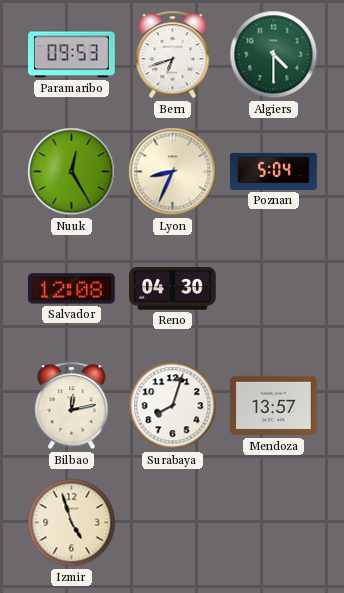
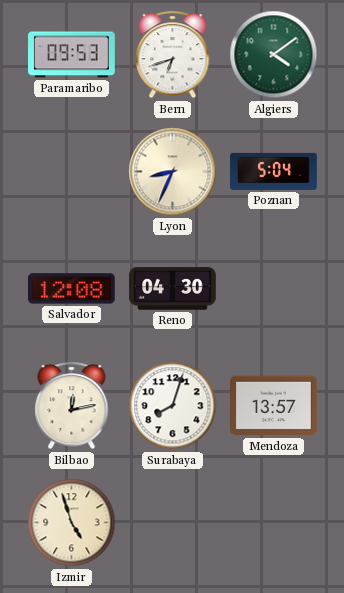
Algiers: 4:30 -> 4:09
Nuuk: 12:25 -> none
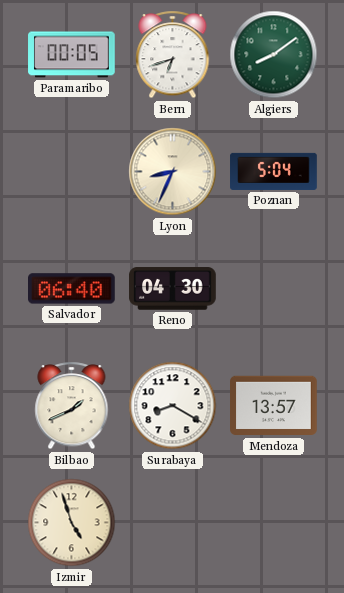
Paramaribo: 09:53 -> 00:05
Algiers: 4:09 -> 8:09
Salvador: 12:08 -> 06:40
Bilbao: 12:13 -> 1:41
Surabaya: 8:03 -> 8:20
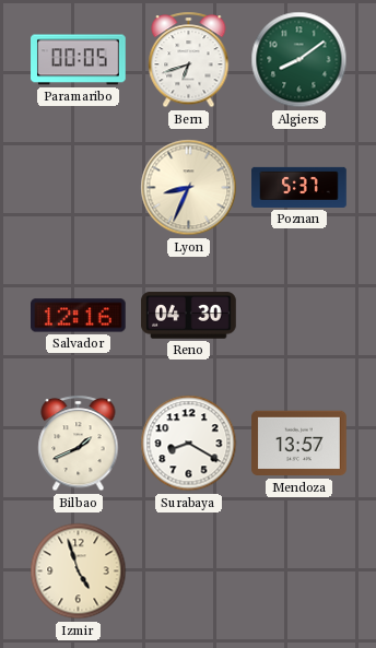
Poznan: 5:04 -> 5:37
Salvador: 06:40 -> 12:16
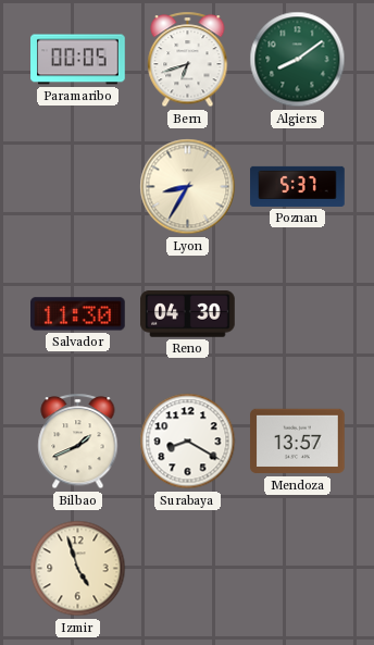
Lyon: 8:34 -> 8:35
Salvador: 12:16 -> 11:30
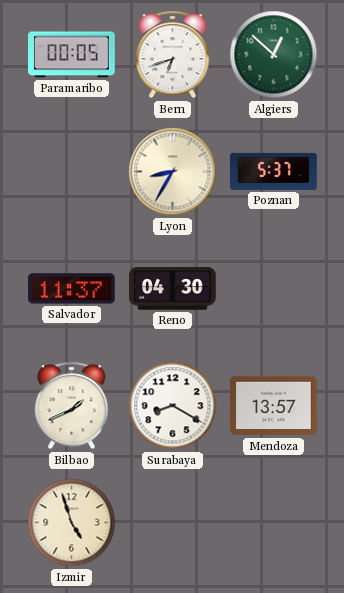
Algiers: 8:09 -> 12:52
Salvador: 11:30 -> 11:37
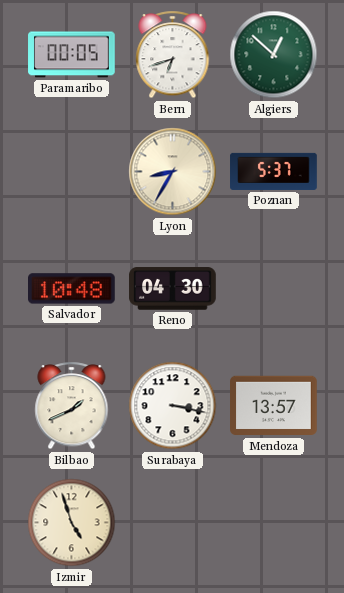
Salvador: 11:37 -> 10:48
Surabaya: 8:20 -> 3:17
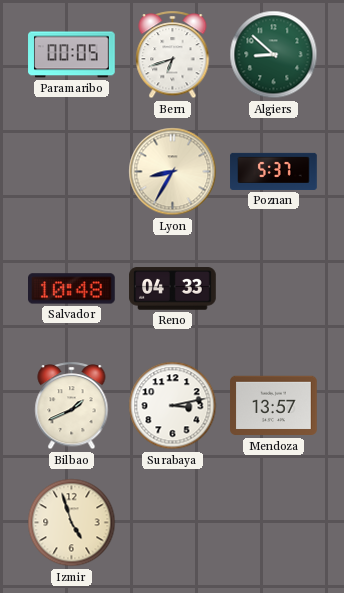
Algiers: 12:52 -> 8:52
Reno: 04:30 -> 04:33
Surabaya: 3:17 -> 3:13
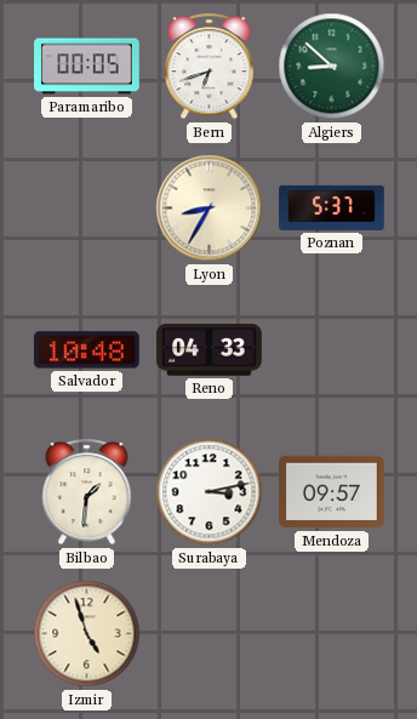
Bilbao: 1:41 -> 1:31
Mendoza: 13:57 -> 09:57
